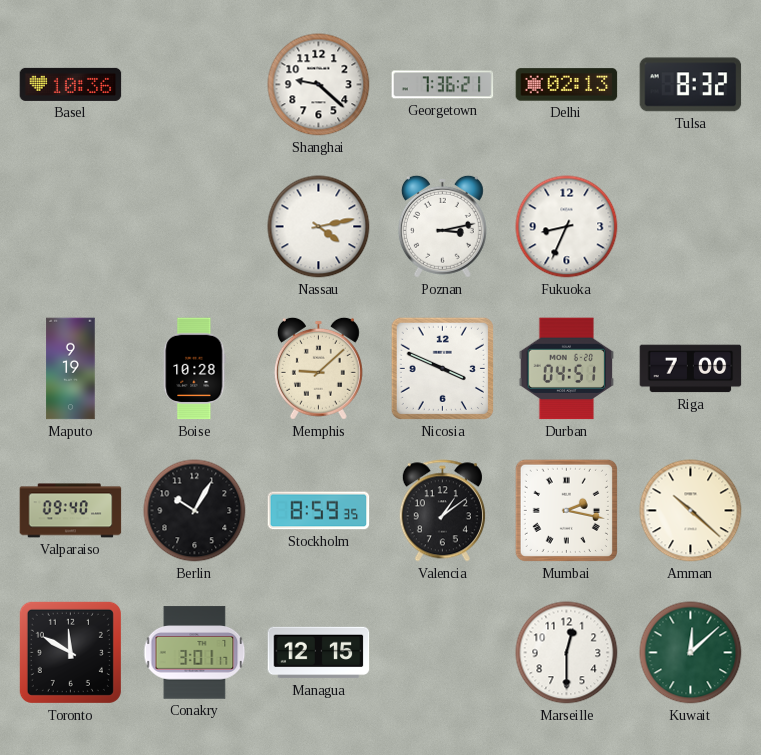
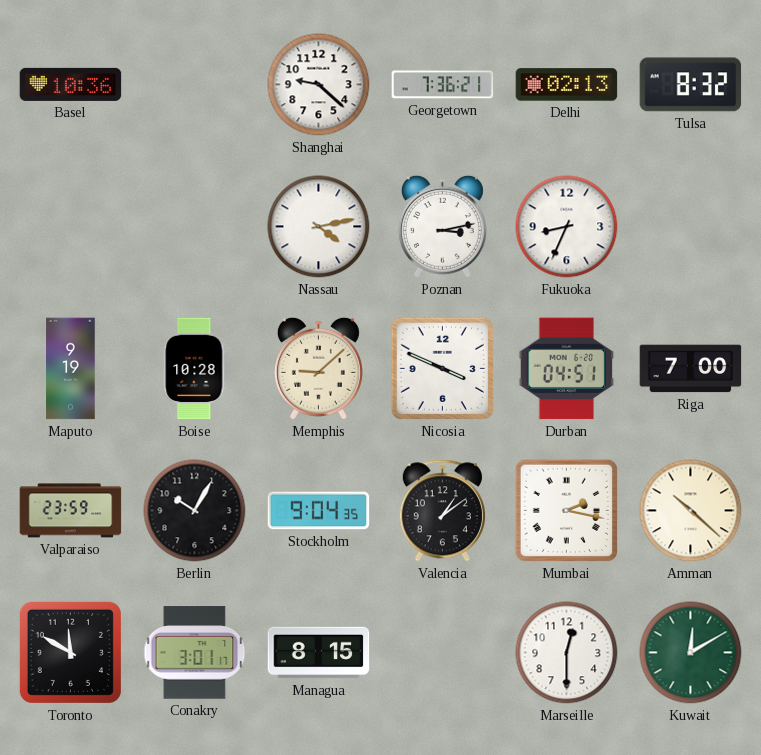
Valparaiso: 09:40 -> 23:59
Stockholm: 8:59 -> 9:04
Managua: 12:15 -> 8:15
Kuwait: 12:08 -> 12:10
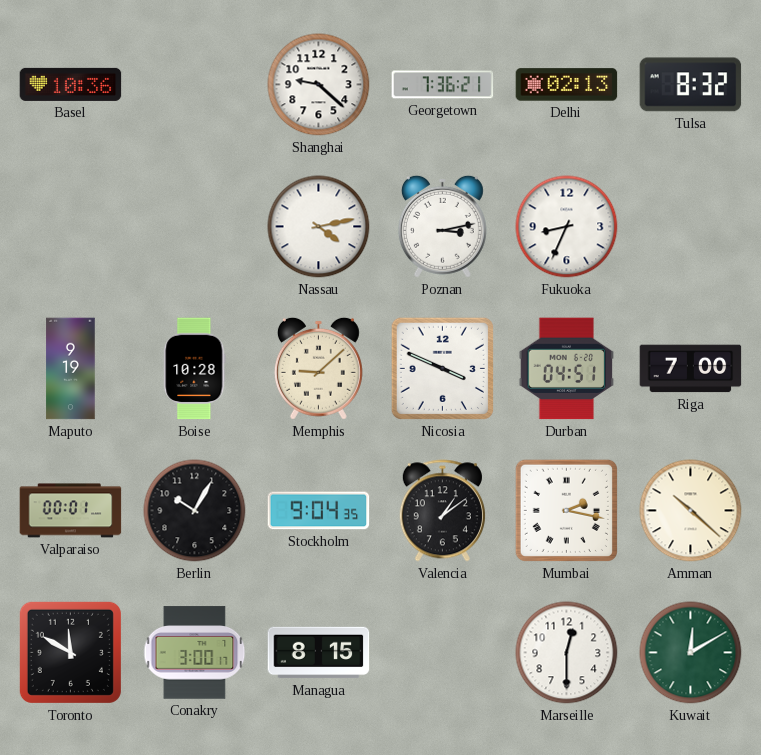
Valparaiso: 23:59 -> 00:01
Conakry: 3:01 -> 3:00
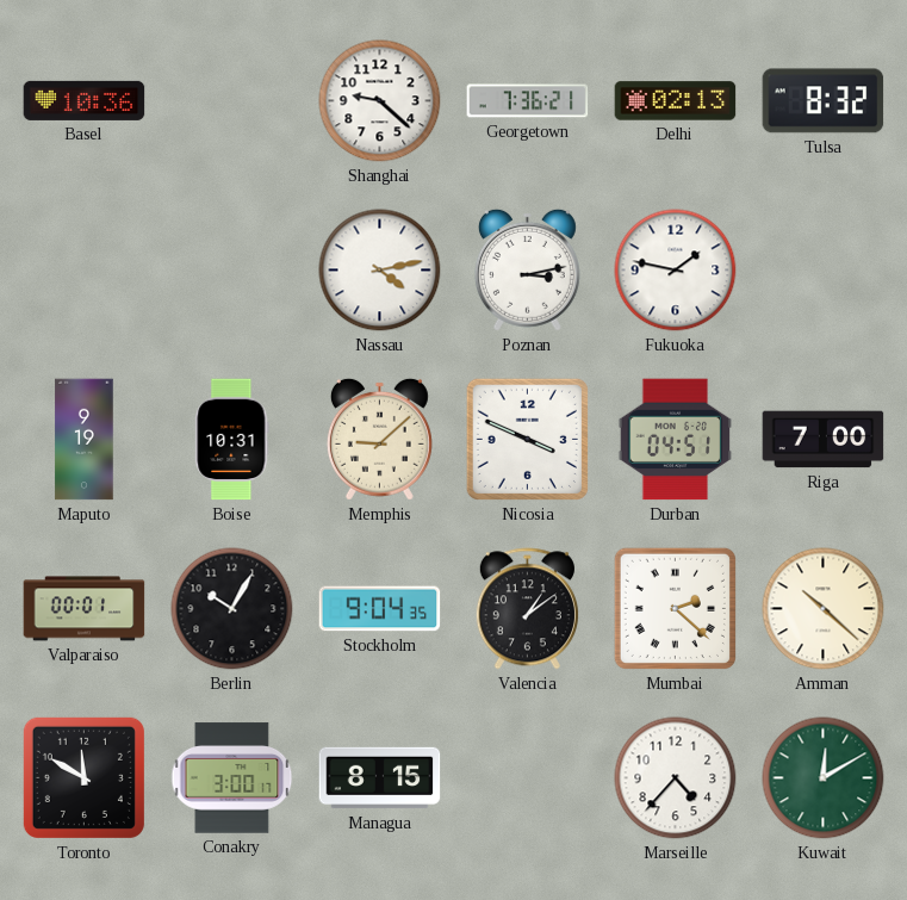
Fukuoka: 8:34 -> 1:47
Boise: 10:28 -> 10:31
Mumbai: 2:17 -> 2:22
Marseille: 12:30 -> 4:37
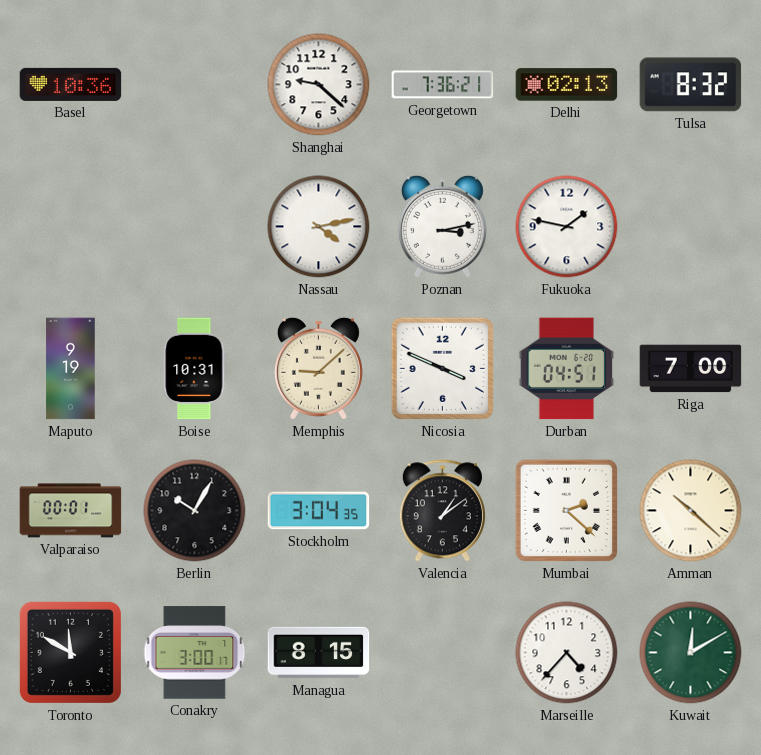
Stockholm: 9:04 -> 3:04
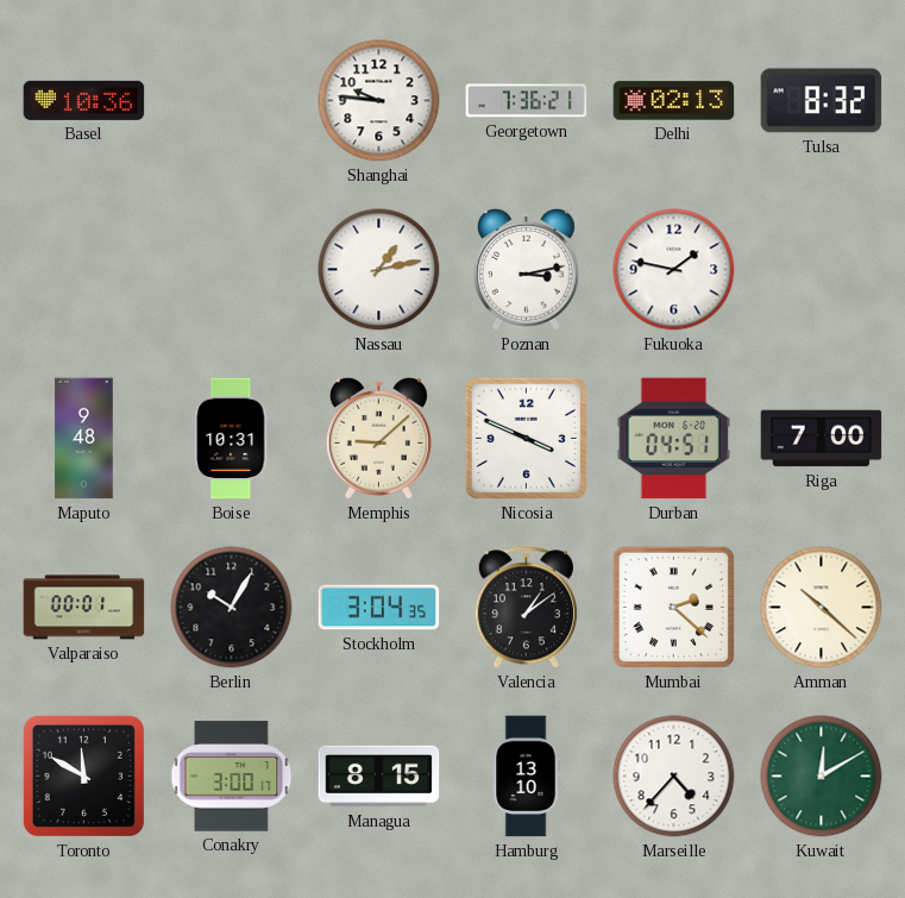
Shanghai: 9:22 -> 9:46
Nassau: 4:13 -> 1:13
Maputo: 9:19 -> 9:48
Hamburg: none -> 13:10
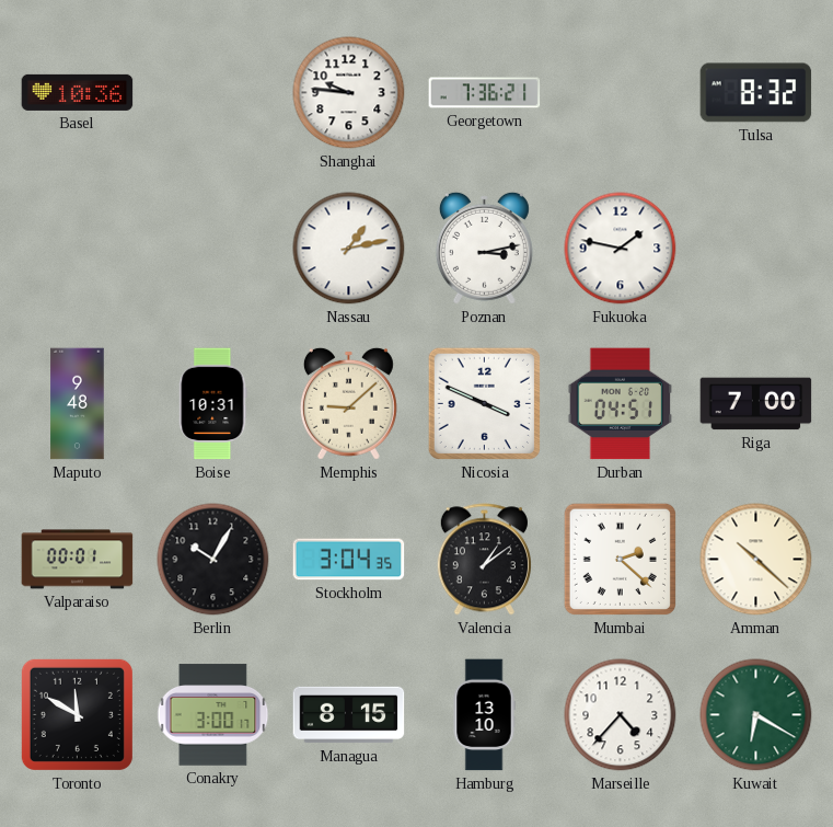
Delhi: 02:13 -> none
Kuwait: 12:10 -> 6:20
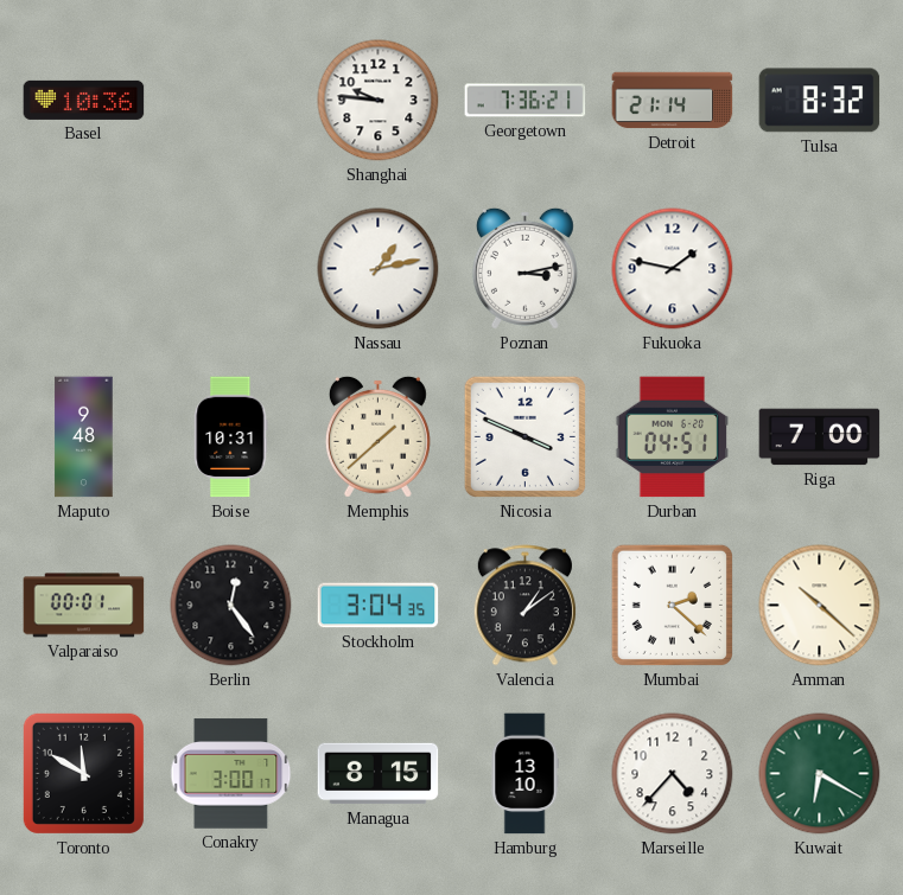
Detroit: none -> 21:14
Memphis: 9:08 -> 1:38
Berlin: 10:05 -> 12:24
